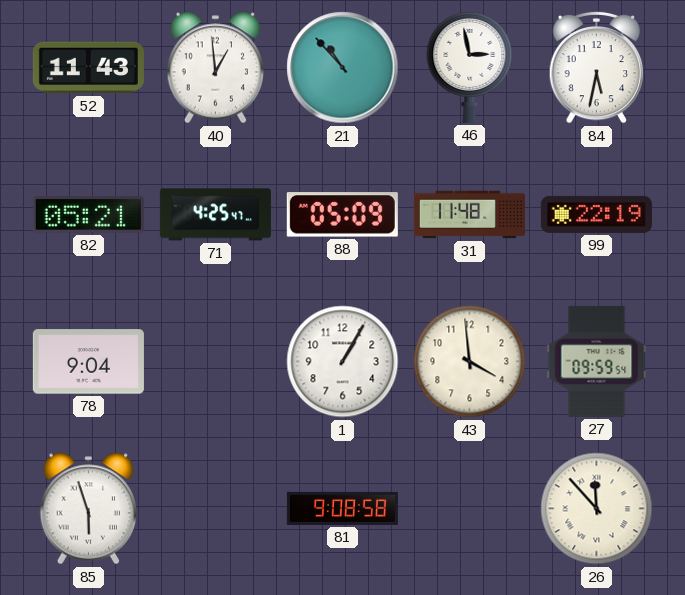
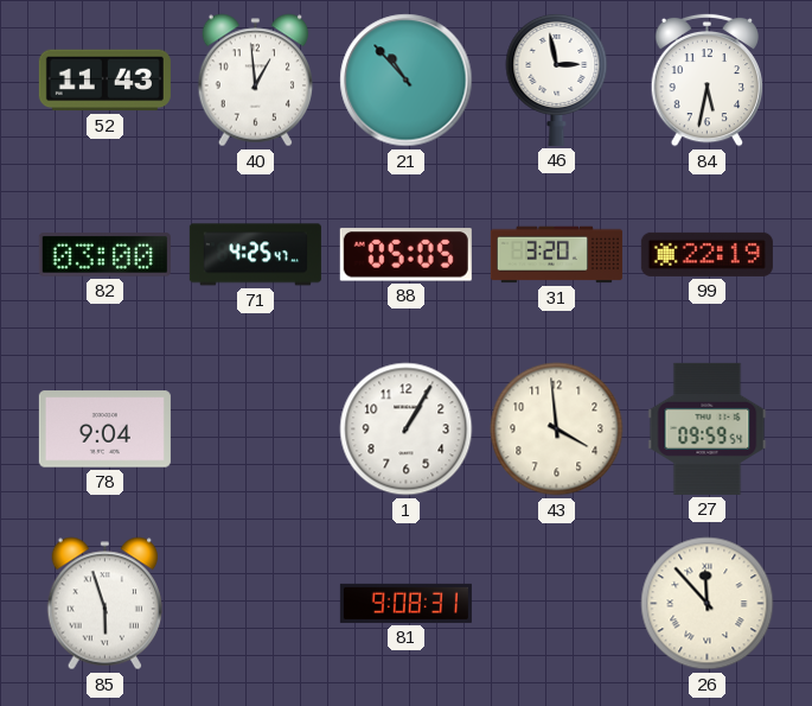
82: 05:21 -> 03:00
88: 05:09 -> 05:05
31: 11:48 -> 3:20
81: 9:08:58 -> 9:08:31
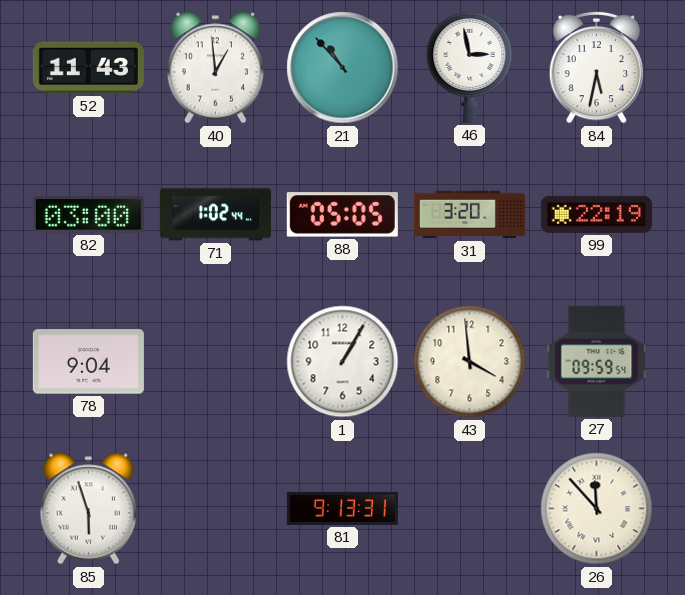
71: 4:25 -> 1:02
81: 9:08 -> 9:13
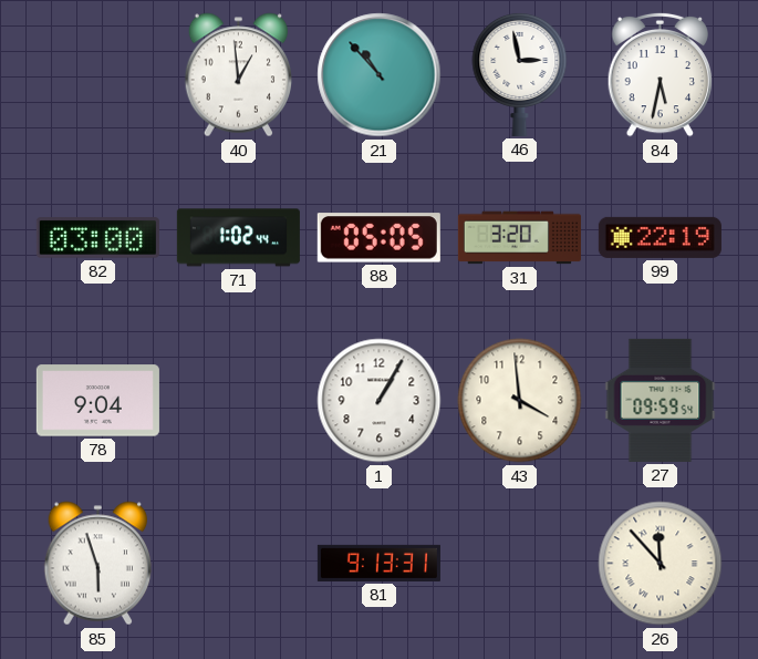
52: 11:43 -> none
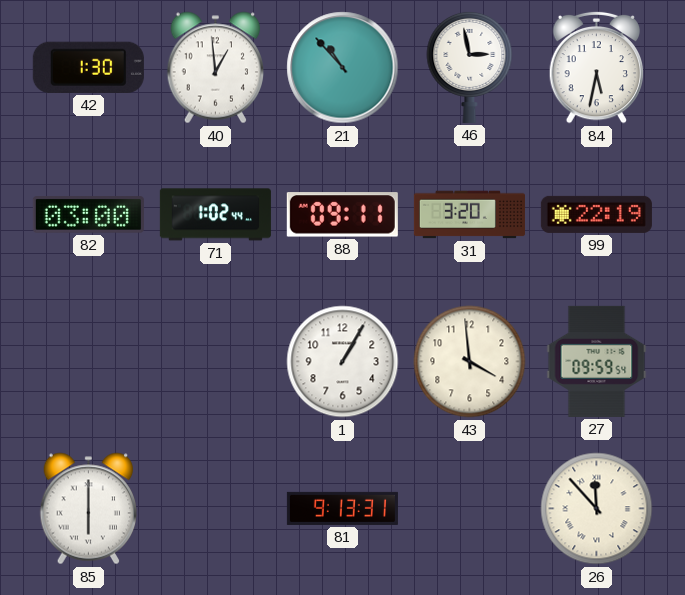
42: none -> 1:30
88: 05:05 -> 09:11
78: 9:04 -> none
85: 5:57 -> 6:00
